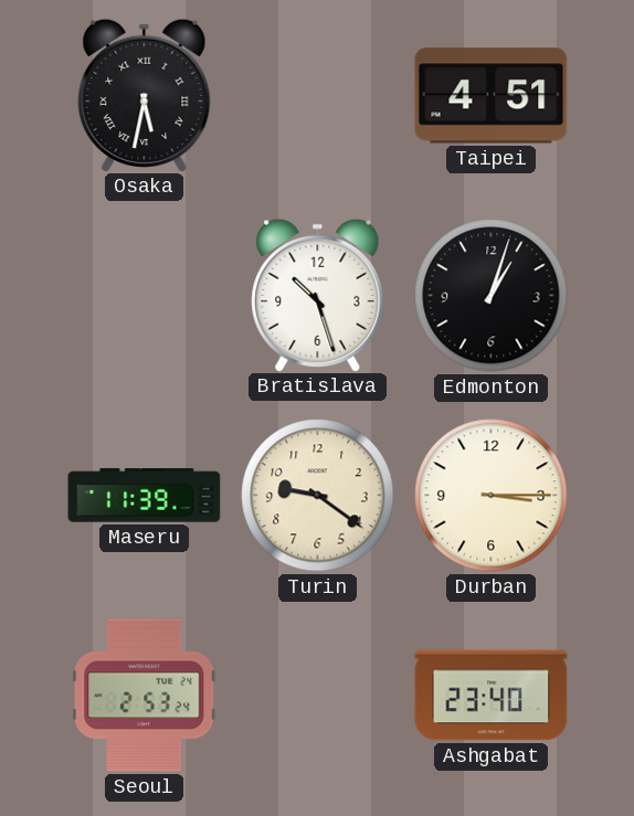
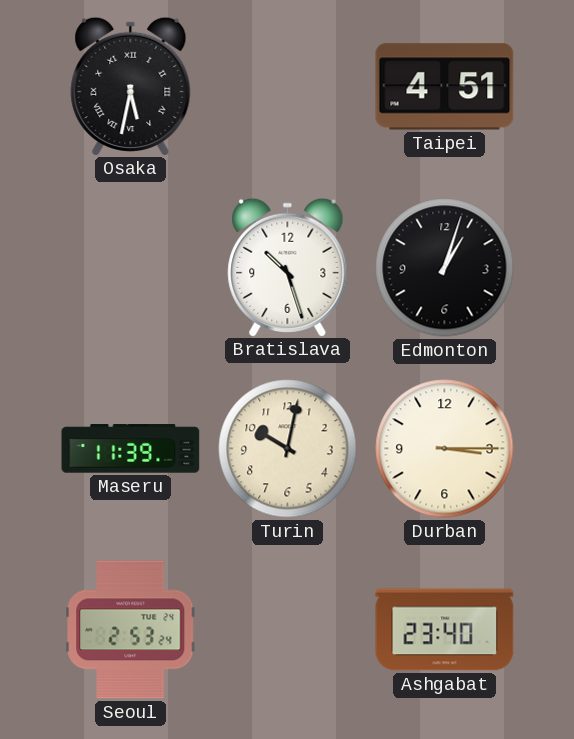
Turin: 9:21 -> 10:02
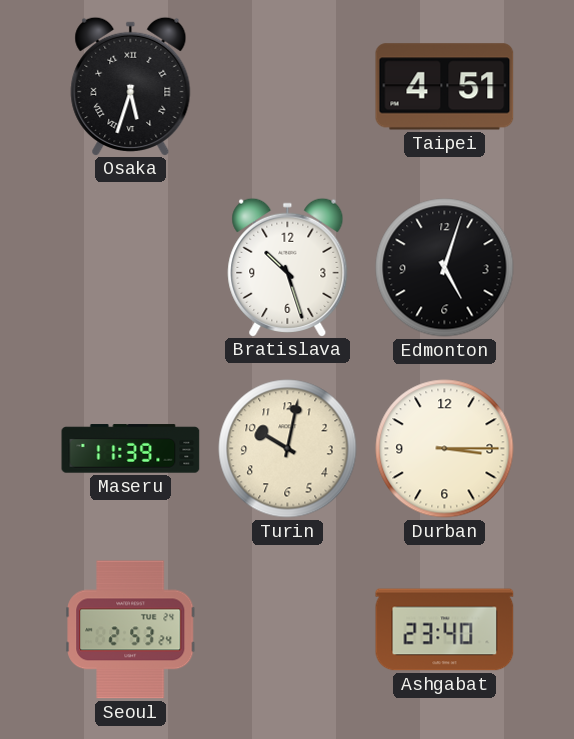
Osaka: 5:32 -> 5:33
Edmonton: 1:03 -> 5:03
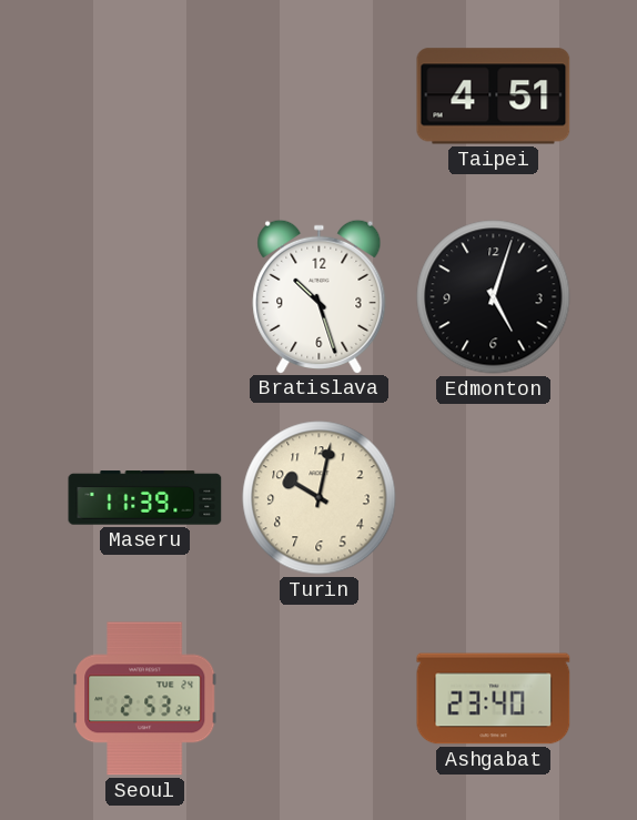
Osaka: 5:33 -> none
Durban: 3:15 -> none
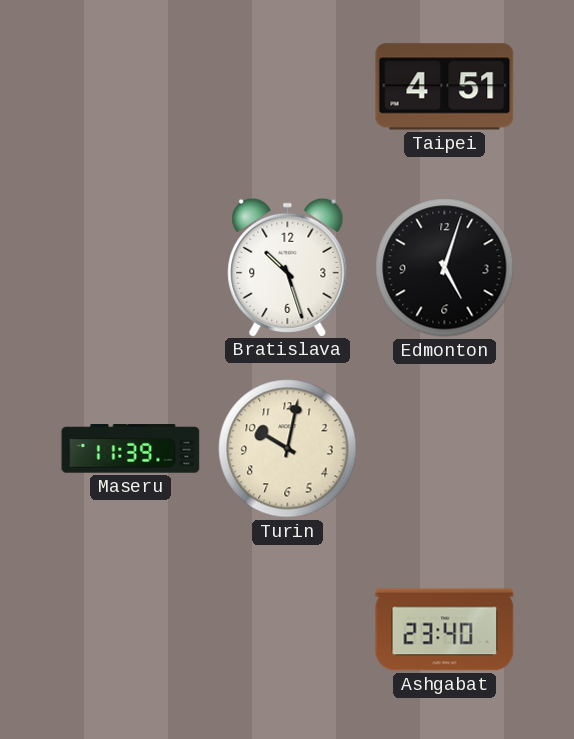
Seoul: 2:53 -> none
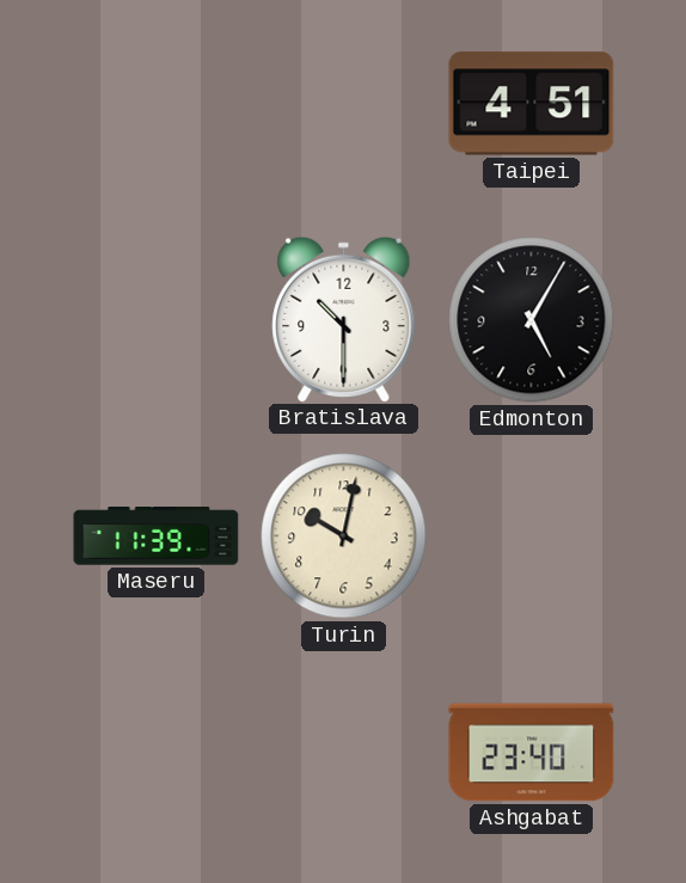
Bratislava: 10:27 -> 10:30
Edmonton: 5:03 -> 5:05
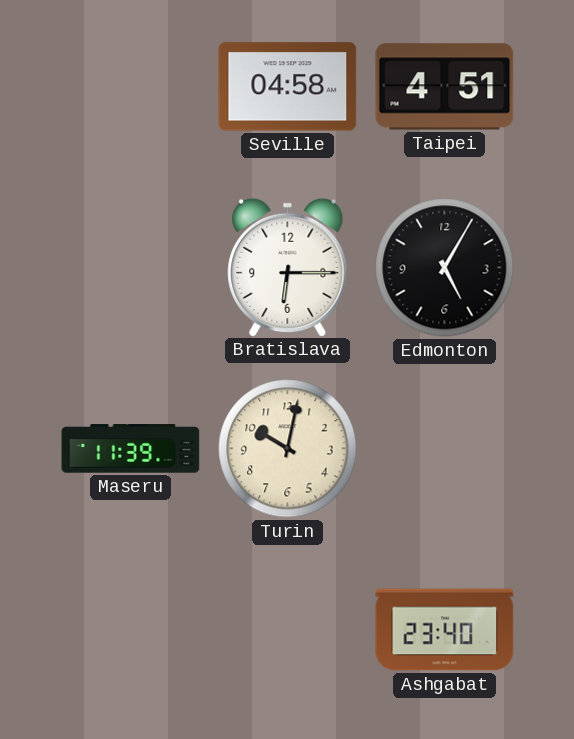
Seville: none -> 04:58
Bratislava: 10:30 -> 6:15
